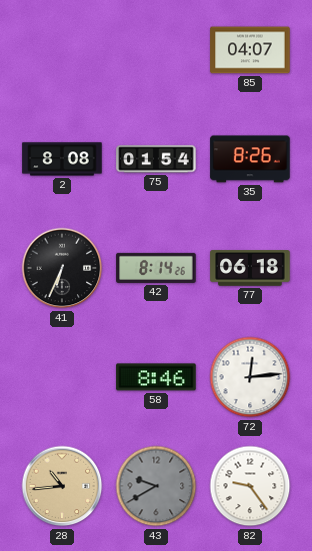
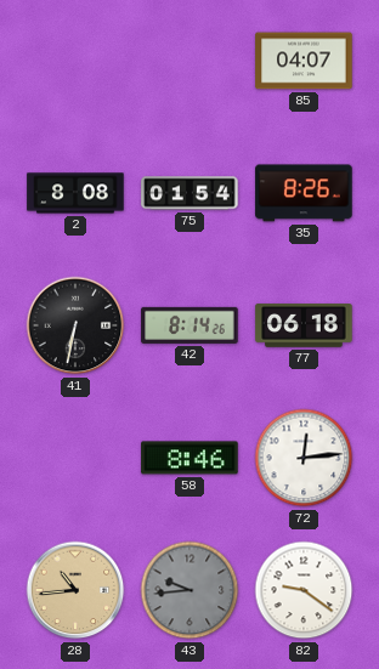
41: 6:34 -> 6:32
43: 9:40 -> 9:44
82: 9:24 -> 9:21
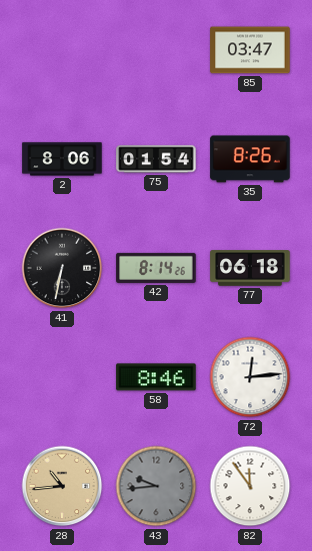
85: 04:07 -> 03:47
2: 8:08 -> 8:06
82: 9:21 -> 11:54
